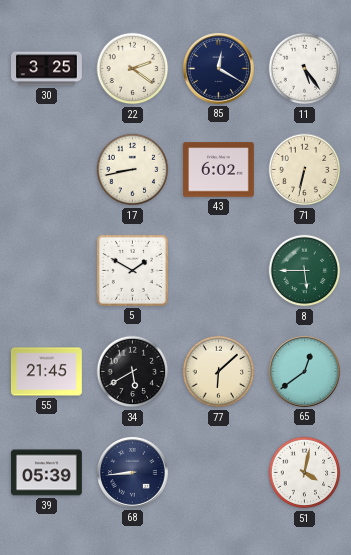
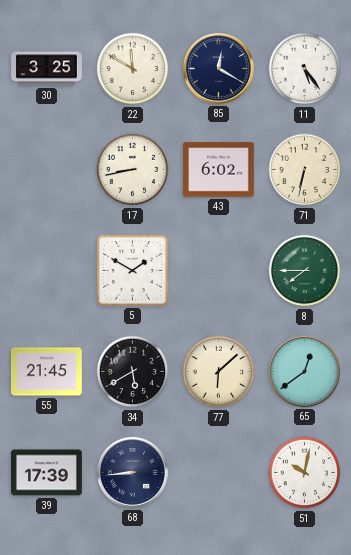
22: 2:21 -> 11:50
8: 5:45 -> 7:45
39: 05:39 -> 17:39
51: 4:02 -> 10:02
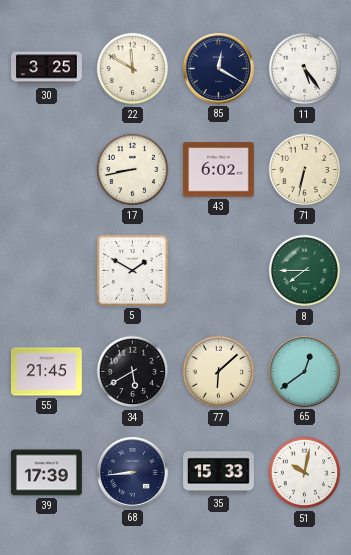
35: none -> 15:33
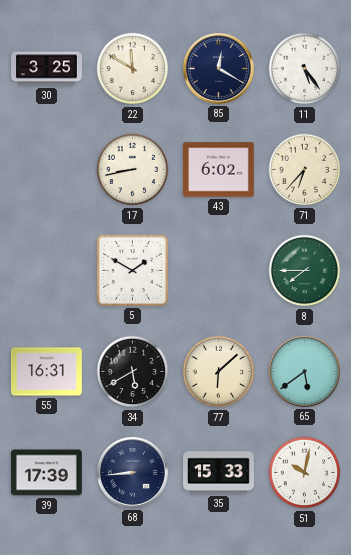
71: 6:32 -> 6:37
55: 21:45 -> 16:31
65: 12:39 -> 5:39
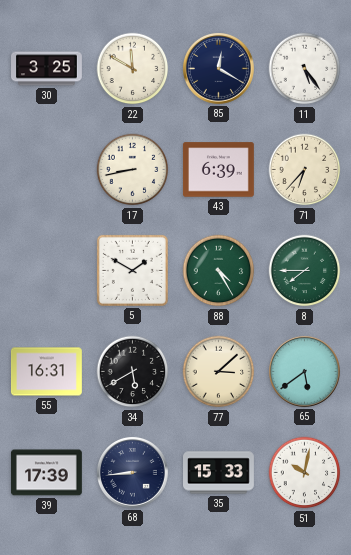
43: 6:02 -> 6:39
88: none -> 4:25
77: 6:08 -> 3:08
